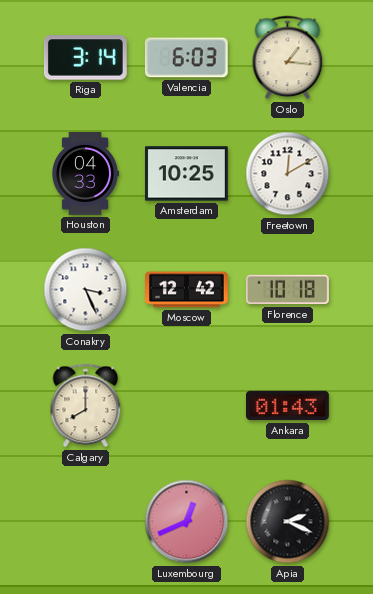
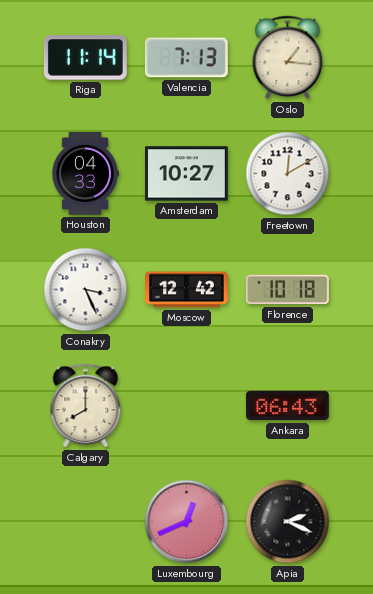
Riga: 3:14 -> 11:14
Valencia: 6:03 -> 7:13
Amsterdam: 10:25 -> 10:27
Ankara: 01:43 -> 06:43
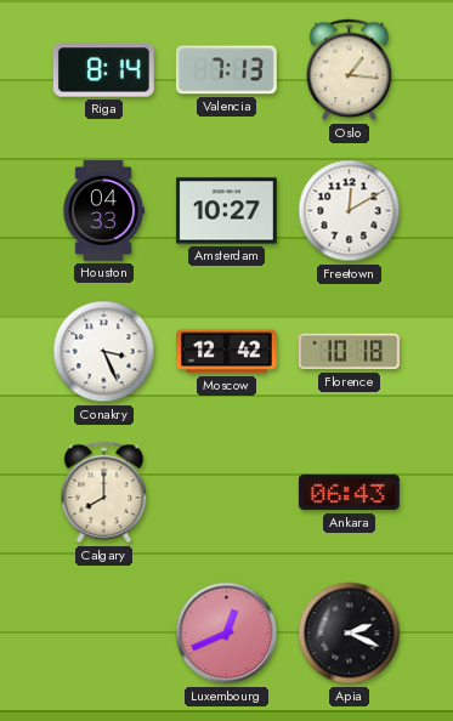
Riga: 11:14 -> 8:14
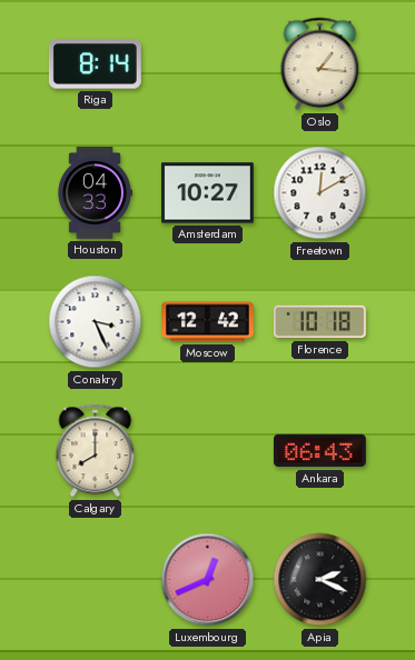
Valencia: 7:13 -> none
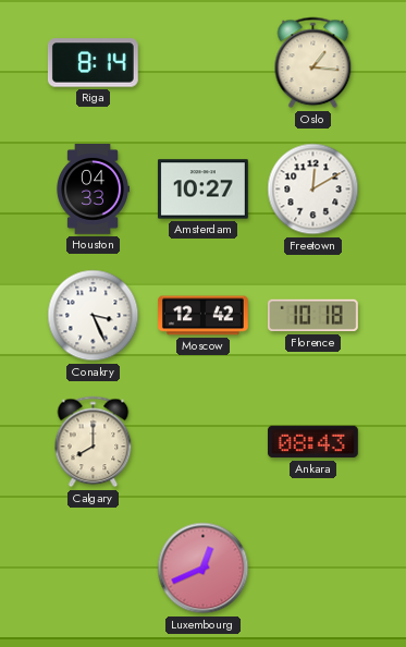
Ankara: 06:43 -> 08:43
Apia: 2:19 -> none
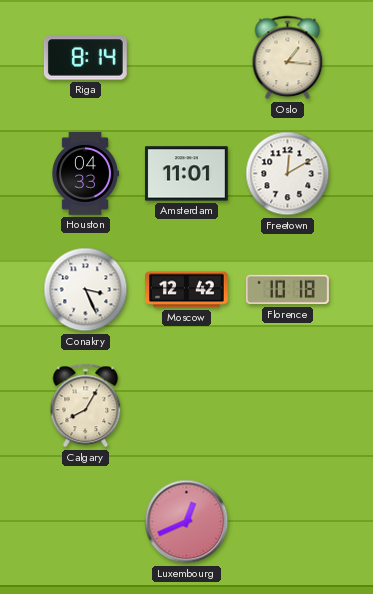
Amsterdam: 10:27 -> 11:01
Calgary: 8:00 -> 8:05
Ankara: 08:43 -> none
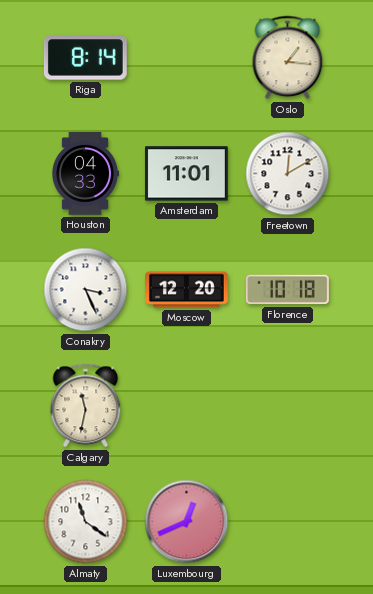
Moscow: 12:42 -> 12:20
Calgary: 8:05 -> 11:32
Almaty: none -> 11:21
